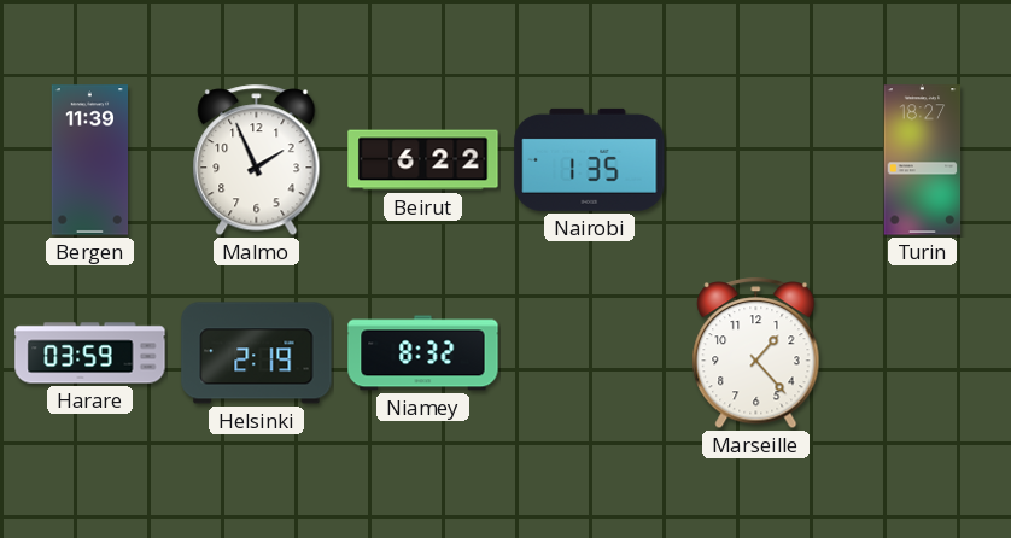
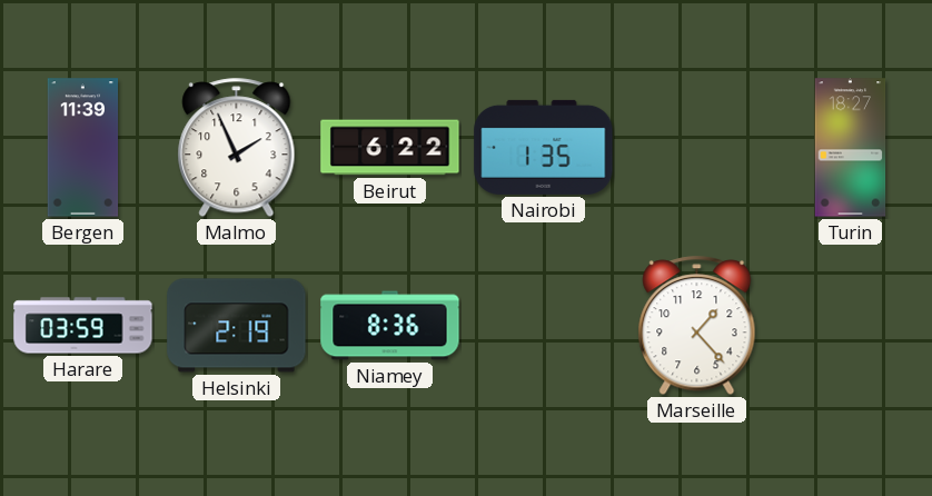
Niamey: 8:32 -> 8:36
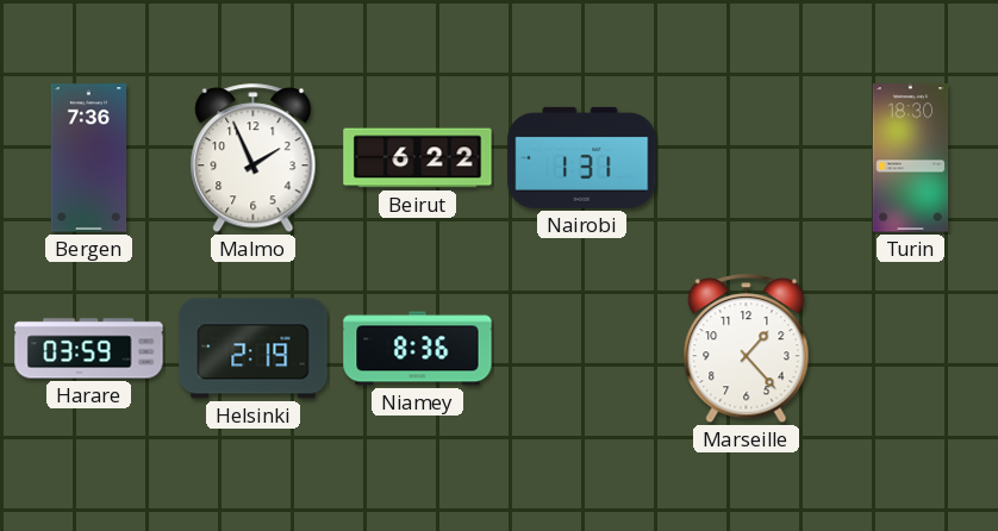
Bergen: 11:39 -> 7:36
Nairobi: 1:35 -> 1:31
Turin: 18:27 -> 18:30
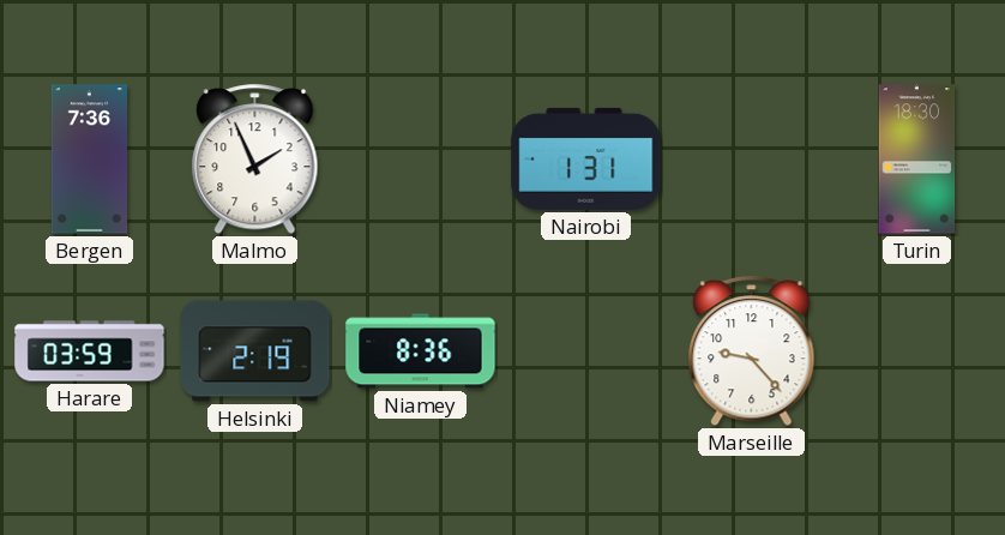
Beirut: 6:22 -> none
Marseille: 1:23 -> 9:23
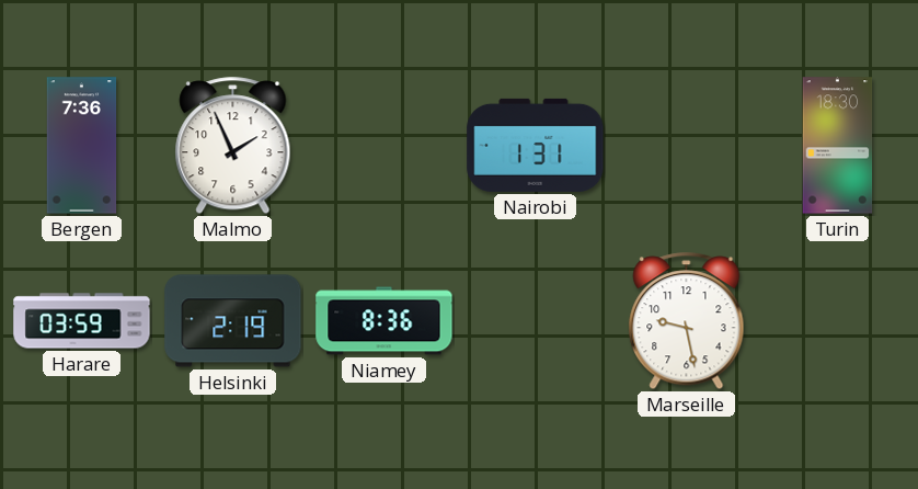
Marseille: 9:23 -> 9:28
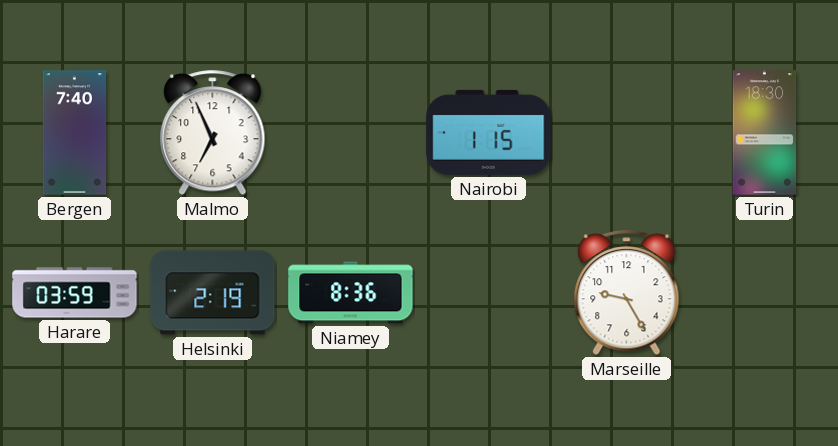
Bergen: 7:36 -> 7:40
Malmo: 1:56 -> 6:56
Nairobi: 1:31 -> 1:15
Marseille: 9:28 -> 9:25
